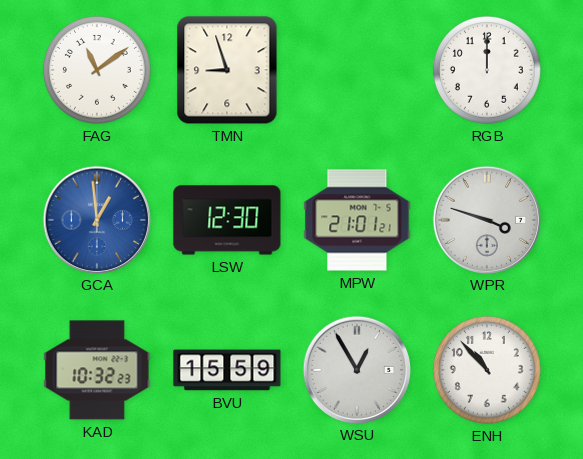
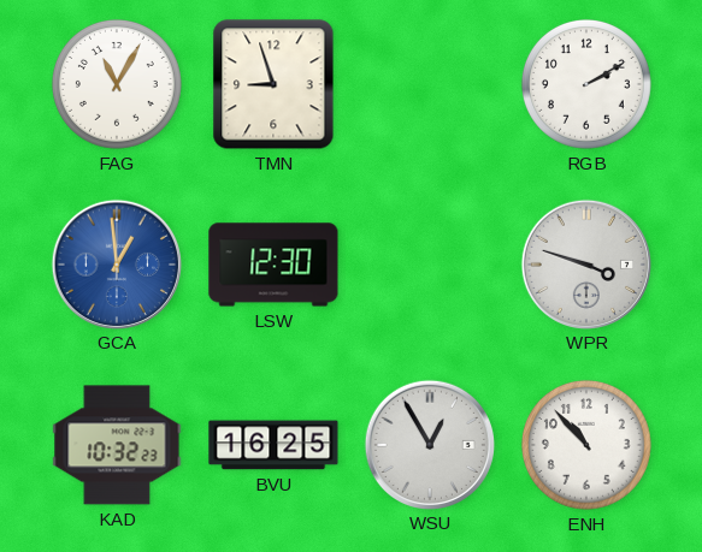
FAG: 11:09 -> 11:05
RGB: 12:00 -> 2:10
MPW: 21:01 -> none
BVU: 15:59 -> 16:25
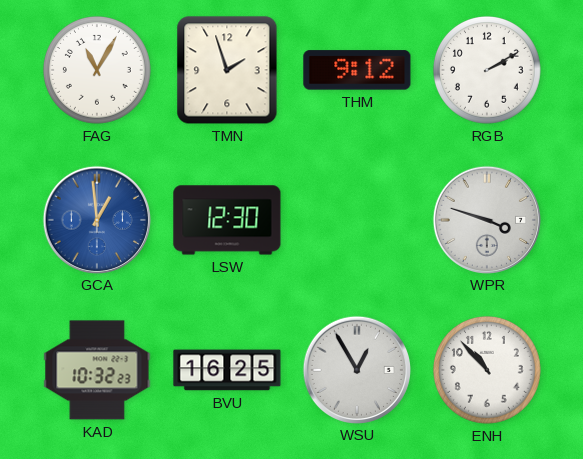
TMN: 8:57 -> 1:57
THM: none -> 9:12
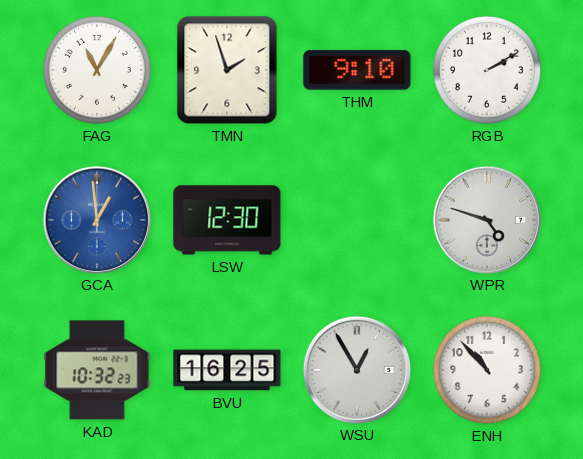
THM: 9:12 -> 9:10
WPR: 3:48 -> 4:48
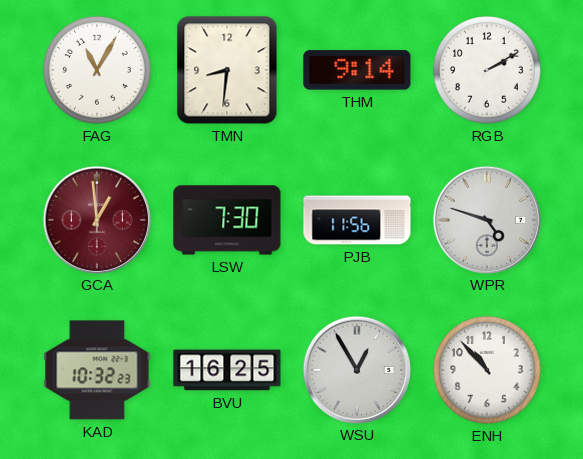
TMN: 1:57 -> 8:31
THM: 9:10 -> 9:14
GCA dial: blue -> burgundy
LSW: 12:30 -> 7:30
PJB: none -> 11:56
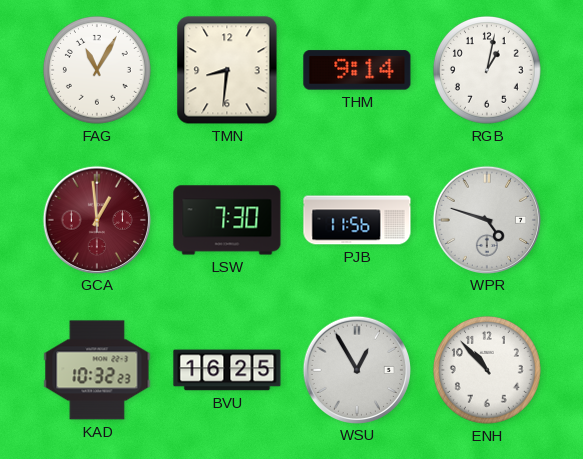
RGB: 2:10 -> 1:02
